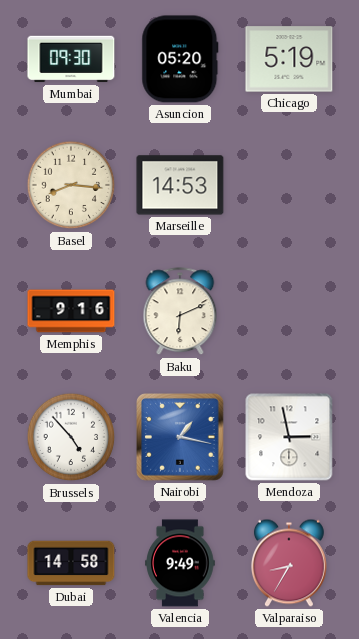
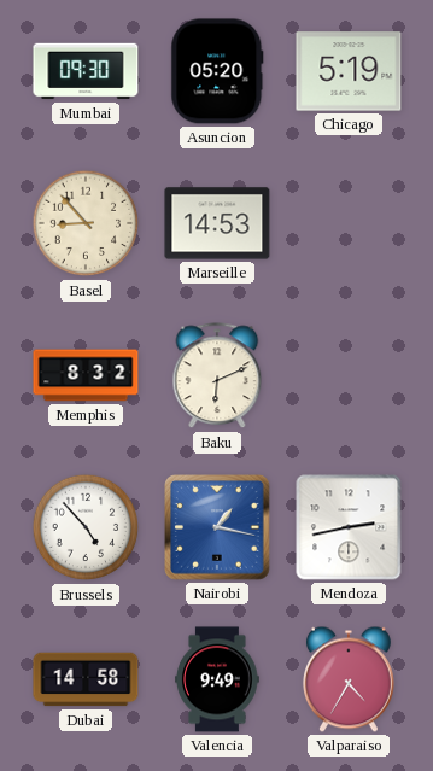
Basel: 8:16 -> 8:53
Memphis: 9:16 -> 8:32
Mendoza: 2:58 -> 2:43
Valparaiso: 8:35 -> 4:35
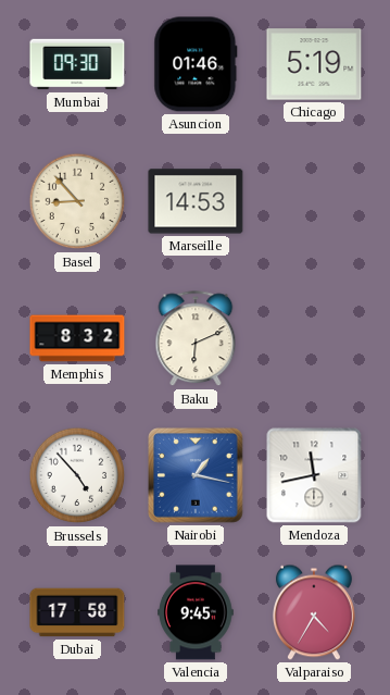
Asuncion: 05:20 -> 01:46
Mendoza: 2:43 -> 11:43
Dubai: 14:58 -> 17:58
Valencia: 9:49 -> 9:45
